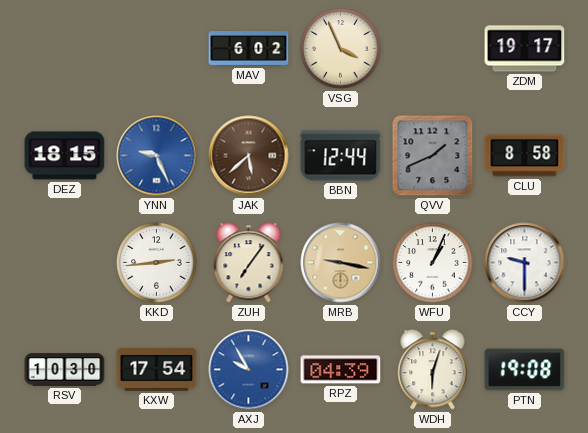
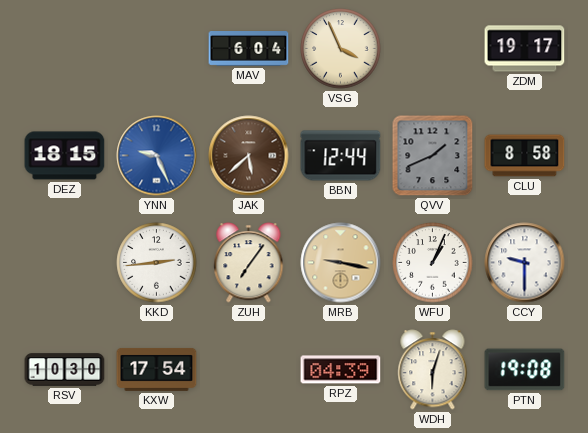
MAV: 6:02 -> 6:04
AXJ: 9:55 -> none
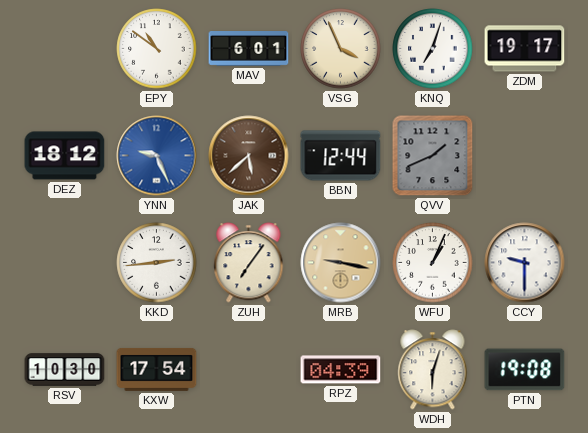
EPY: none -> 10:51
MAV: 6:04 -> 6:01
KNQ: none -> 7:03
DEZ: 18:15 -> 18:12
CLU: 8:58 -> none
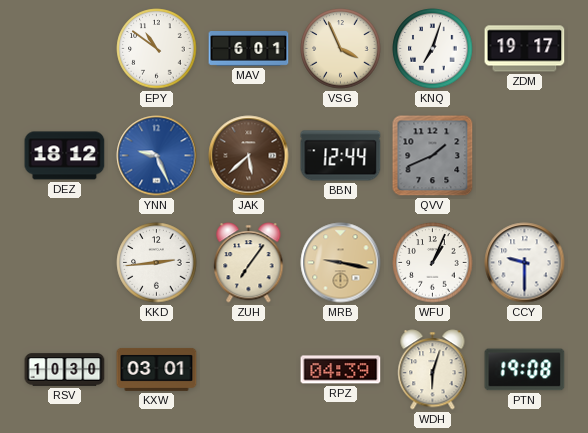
KXW: 17:54 -> 03:01
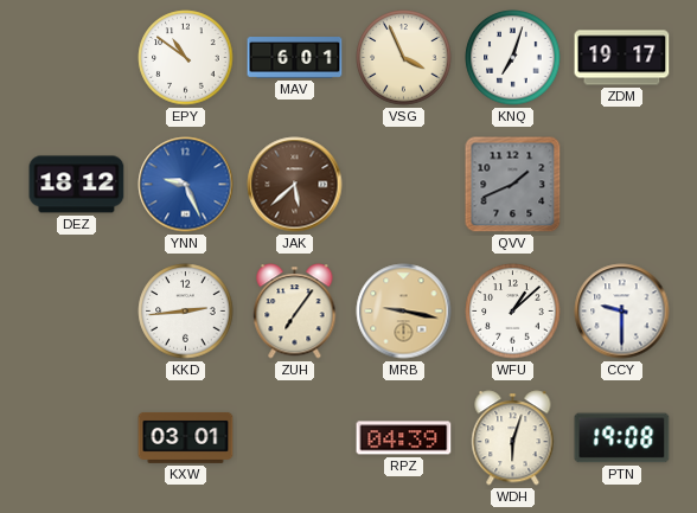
BBN: 12:44 -> none
WFU: 1:04 -> 1:08
RSV: 10:30 -> none
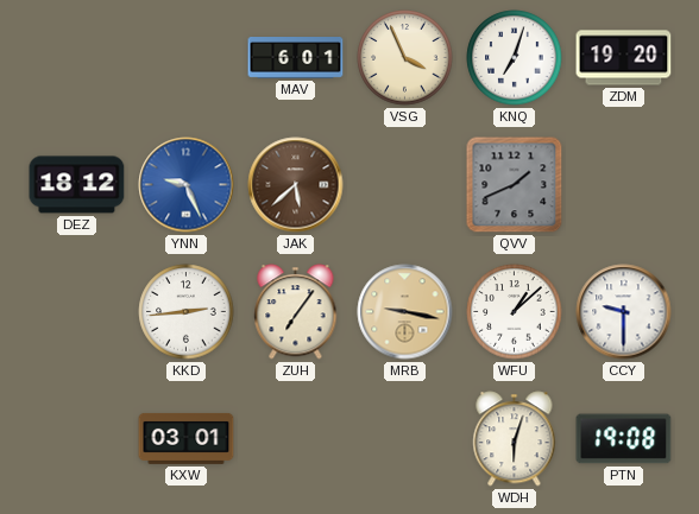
EPY: 10:51 -> none
ZDM: 19:17 -> 19:20
RPZ: 04:39 -> none
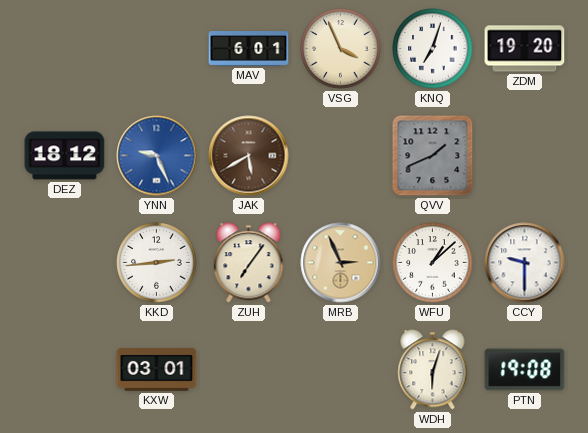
JAK: 5:38 -> 5:40
MRB: 9:17 -> 2:56
